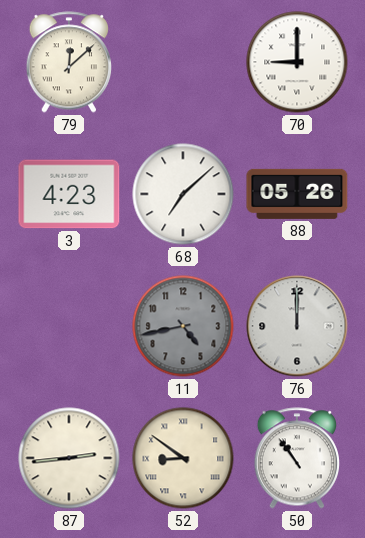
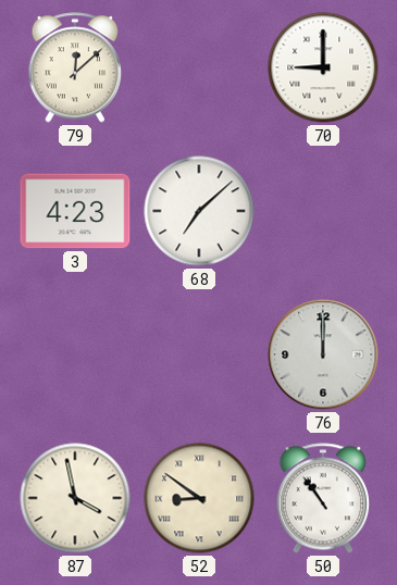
88: 05:26 -> none
11: 4:43 -> none
87: 2:44 -> 3:58
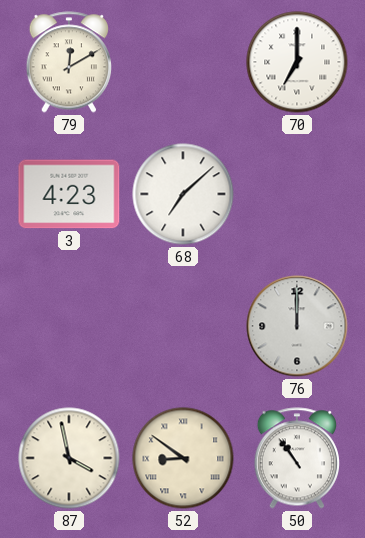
79: 12:08 -> 12:10
70: 9:00 -> 7:00
